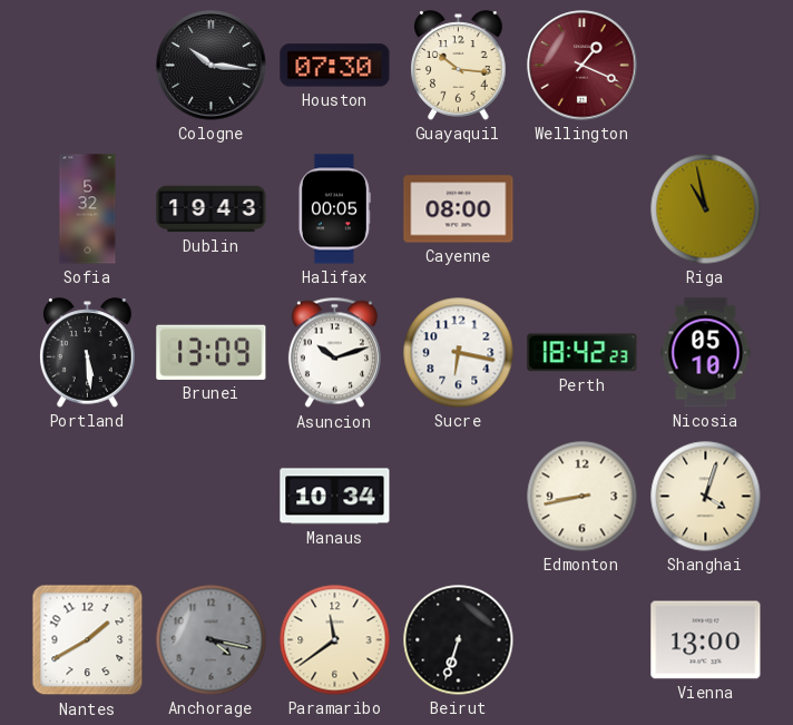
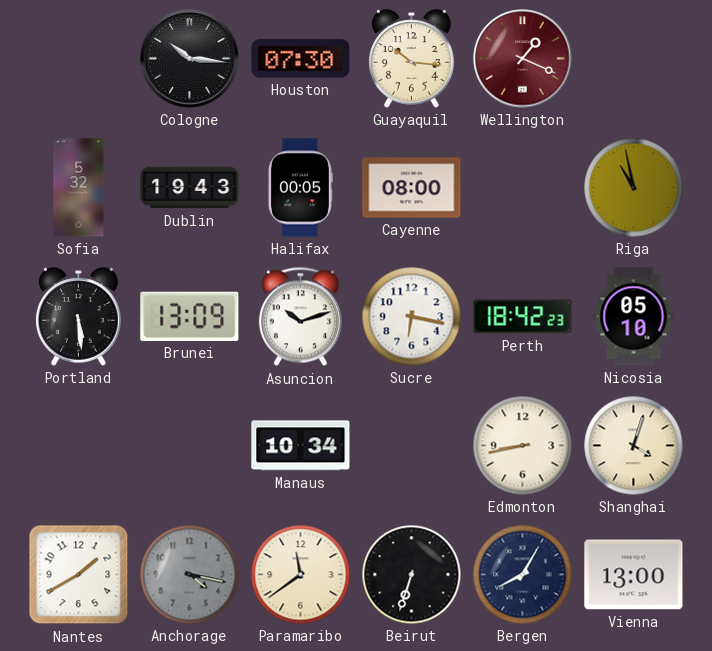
Bergen: none -> 8:05
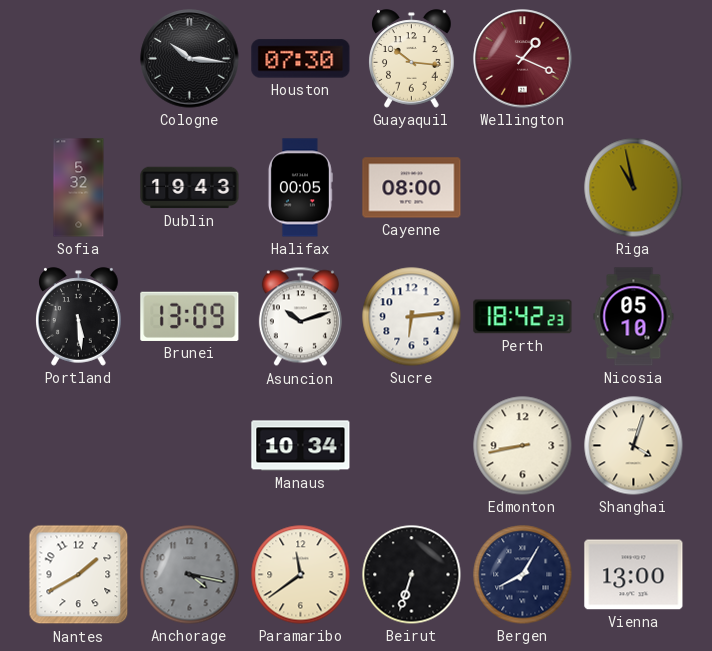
Sucre: 6:17 -> 6:14
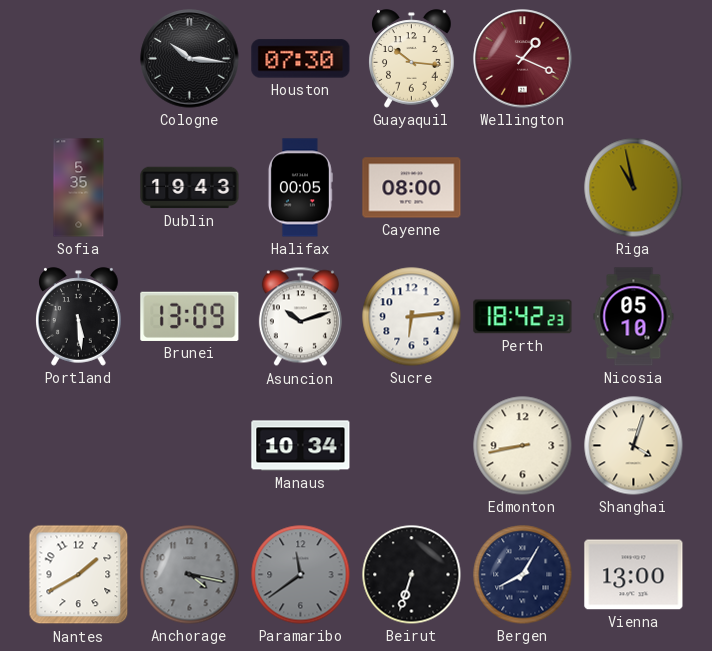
Sofia: 5:32 -> 5:35
Paramaribo dial: cream -> grey
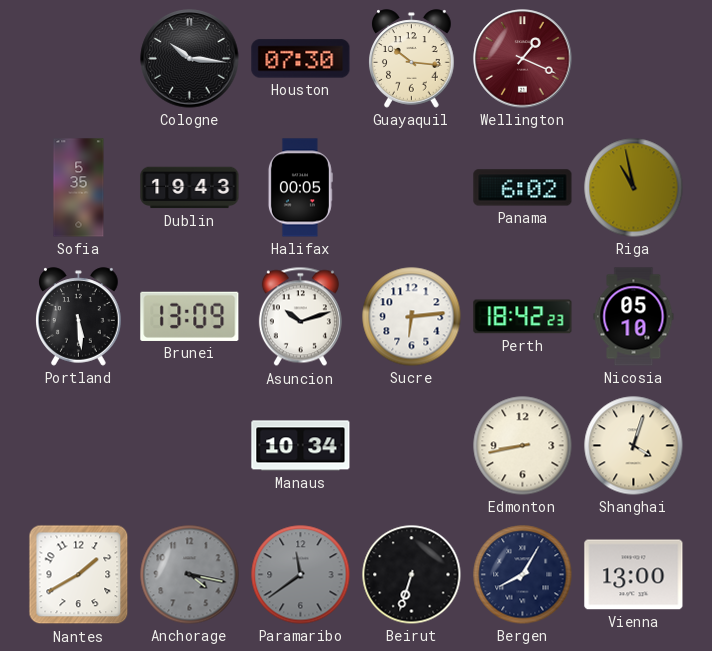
Cayenne: 08:00 -> none
Panama: none -> 6:02
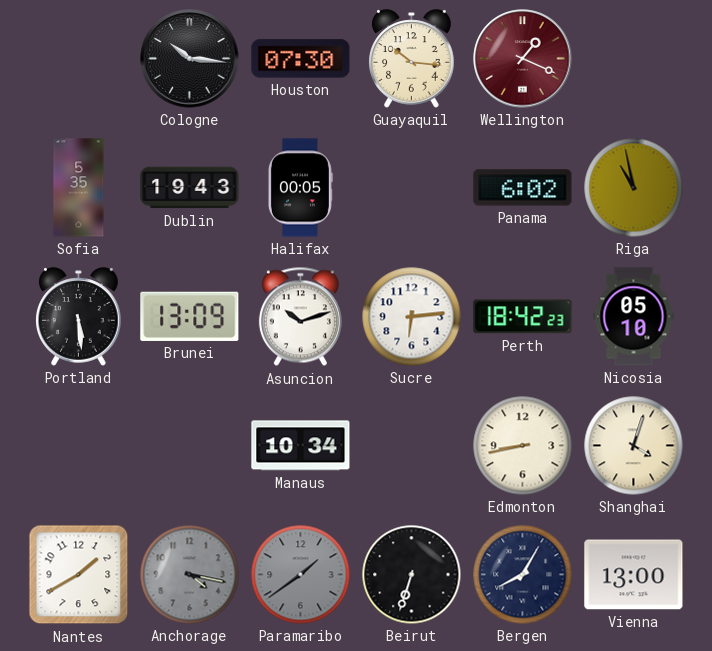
Paramaribo: 11:39 -> 1:39
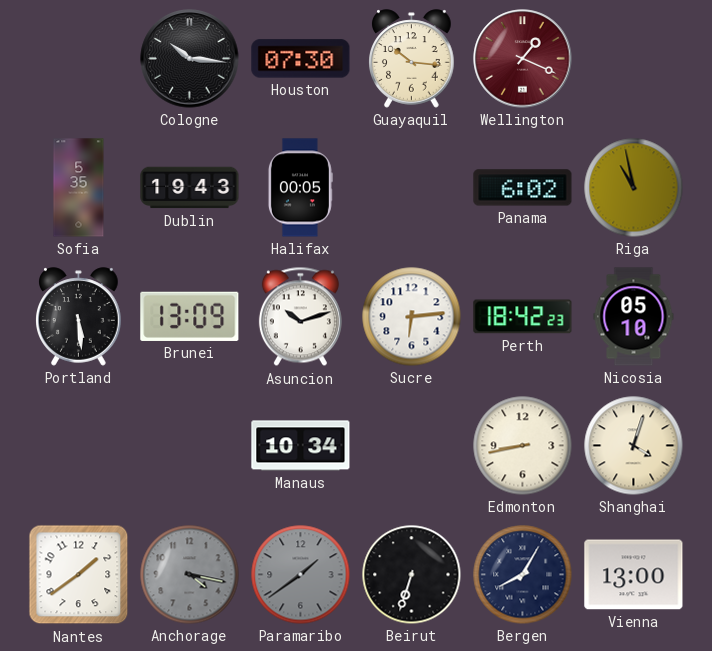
Nantes: 1:40 -> 1:39
